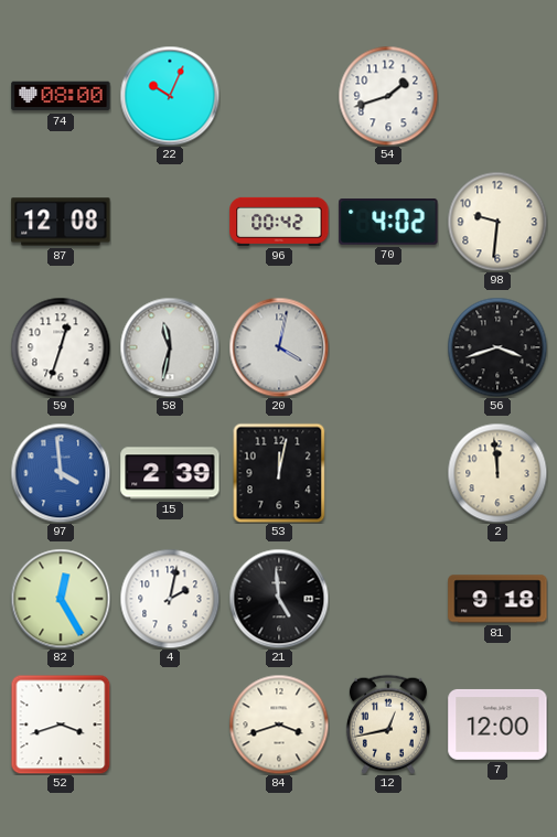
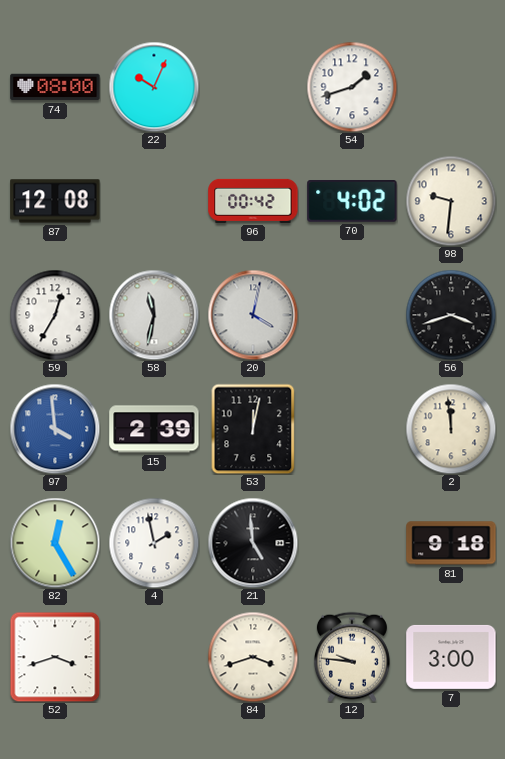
59: 12:33 -> 12:35
4: 2:02 -> 1:58
12: 12:43 -> 9:46
7: 12:00 -> 3:00
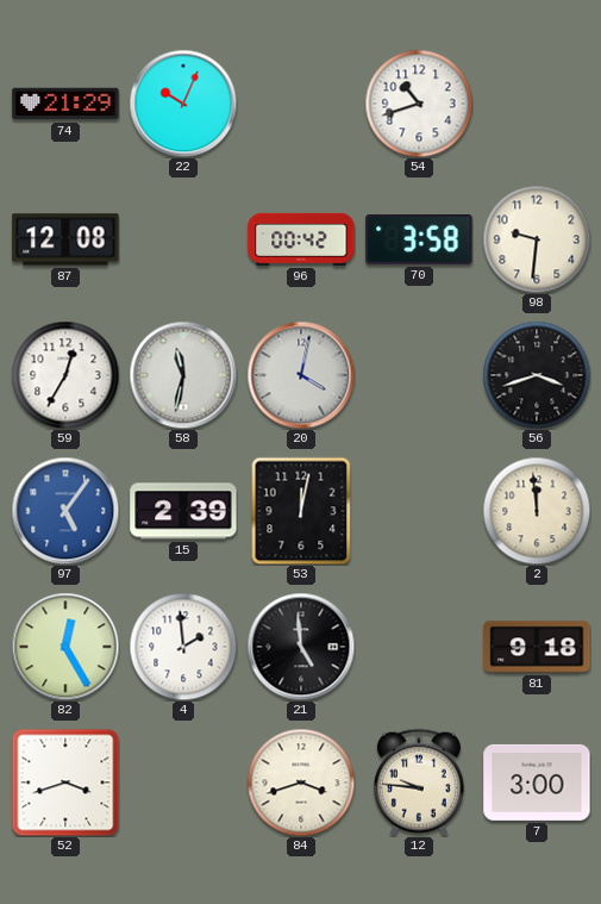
74: 08:00 -> 21:29
54: 1:42 -> 10:42
70: 4:02 -> 3:58
97: 3:59 -> 5:06
4: 1:58 -> 1:59
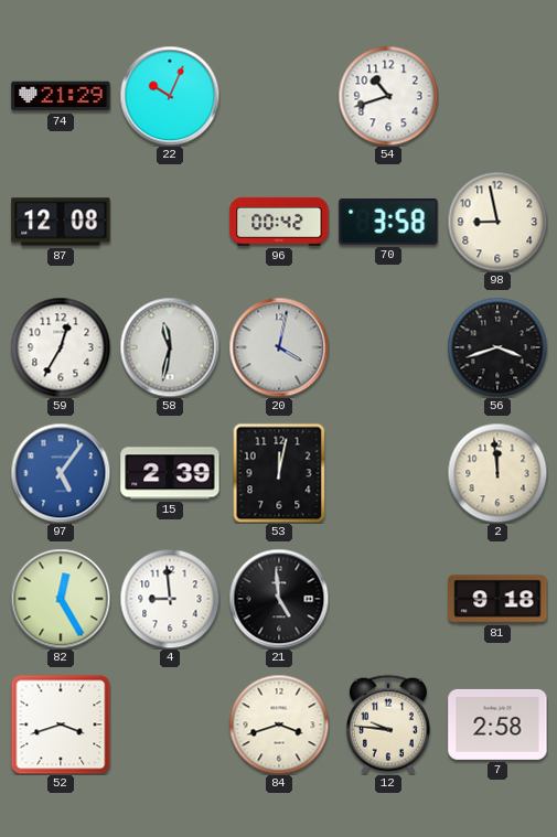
98: 9:31 -> 8:58
4: 1:59 -> 8:59
7: 3:00 -> 2:58
